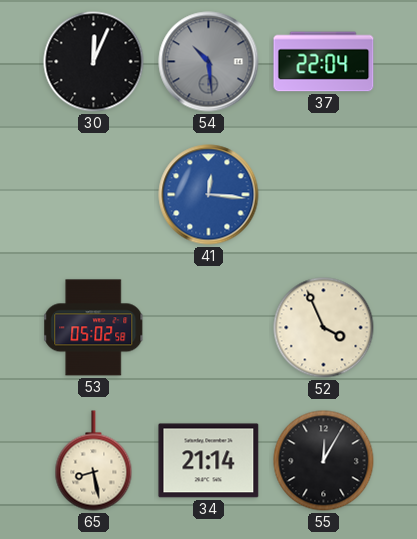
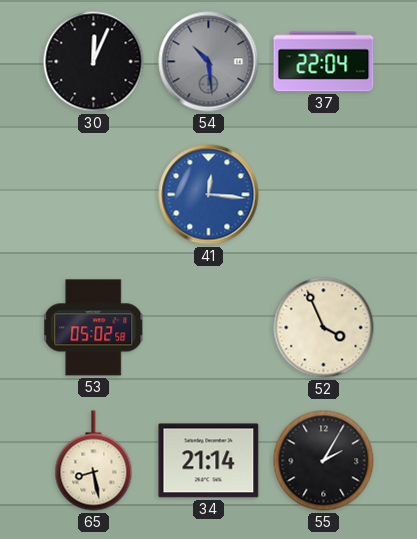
55: 12:05 -> 2:05
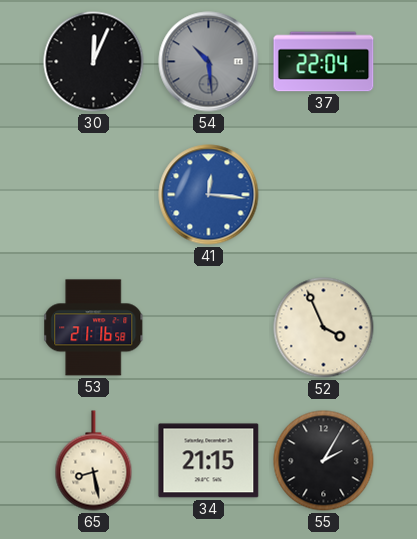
53: 05:02 -> 21:16
34: 21:14 -> 21:15
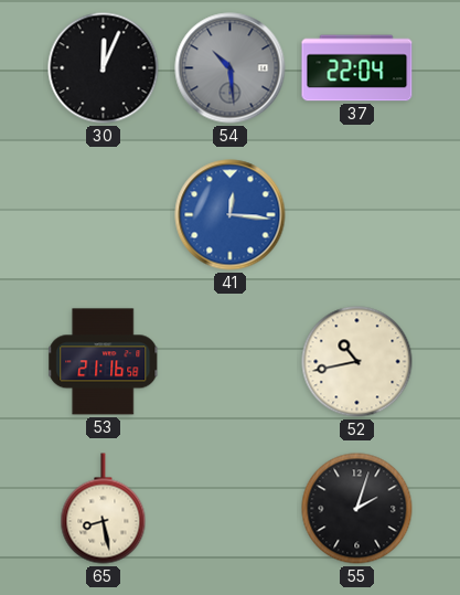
52: 3:56 -> 10:43
34: 21:15 -> none
55: 2:05 -> 2:03
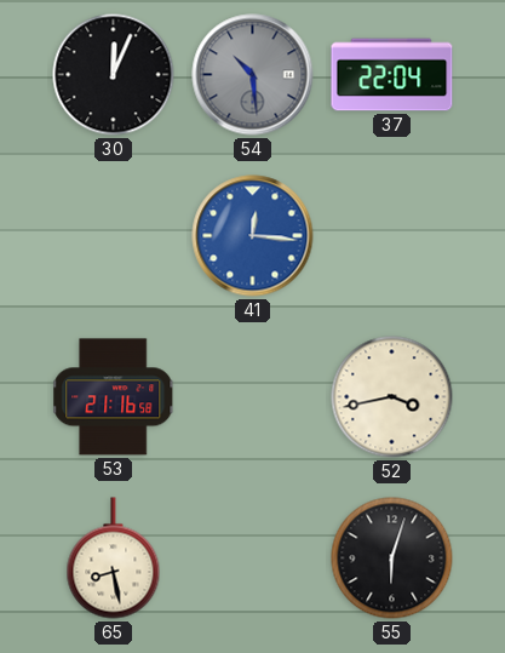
52: 10:43 -> 3:43
55: 2:03 -> 6:03
